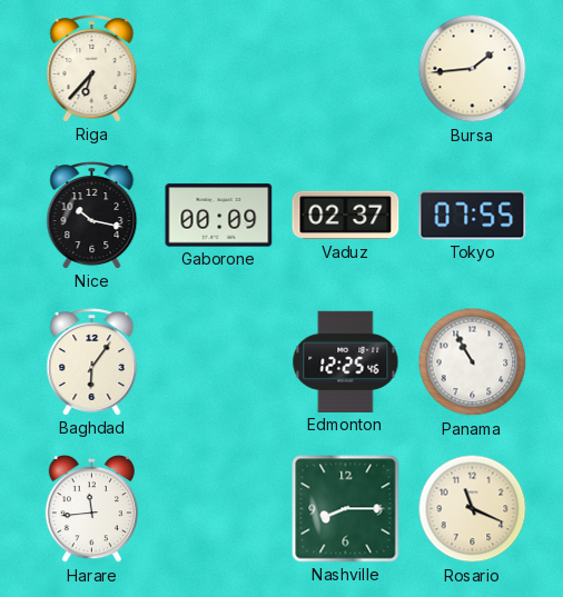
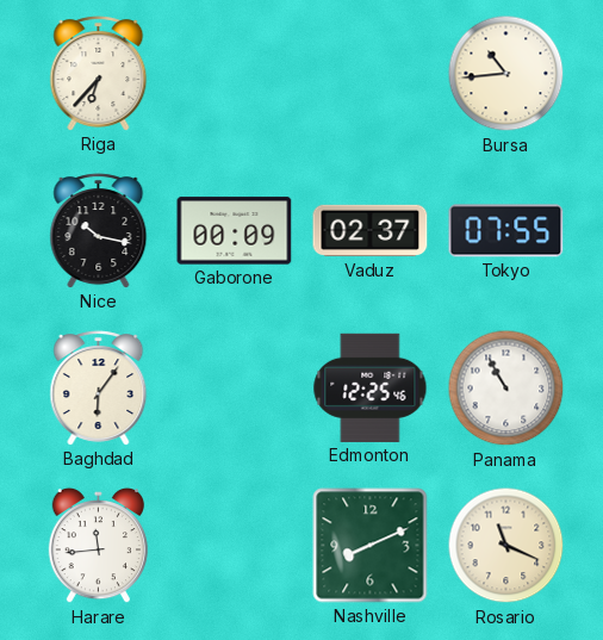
Bursa: 1:44 -> 10:44
Nashville: 8:15 -> 8:11
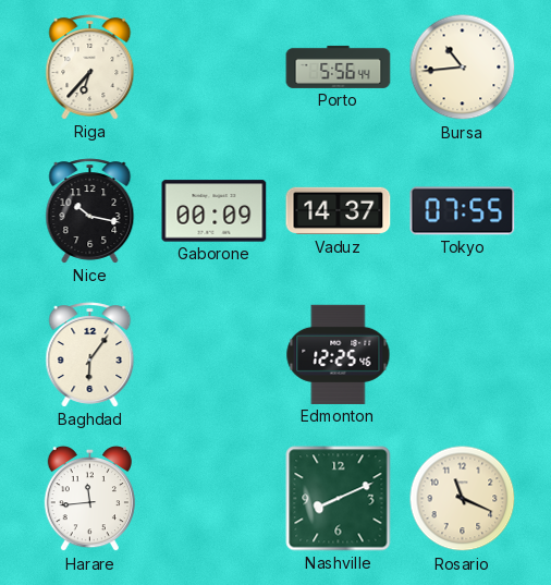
Porto: none -> 5:56
Vaduz: 02:37 -> 14:37
Panama: 10:55 -> none
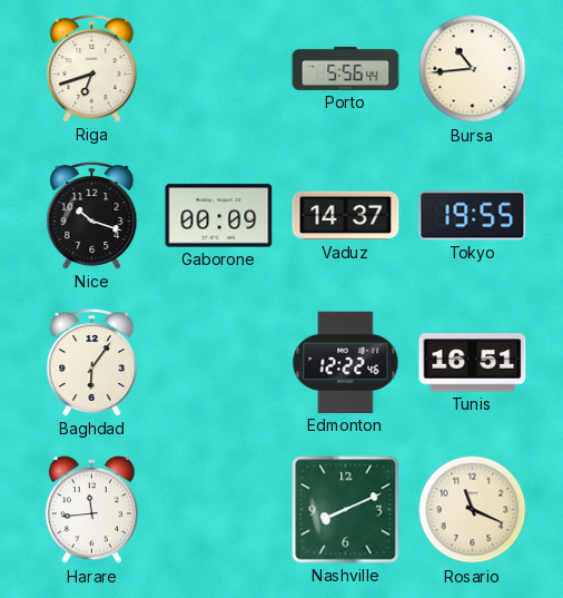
Riga: 6:37 -> 6:42
Nice: 10:17 -> 10:18
Tokyo: 07:55 -> 19:55
Edmonton: 12:25 -> 12:22
Tunis: none -> 16:51
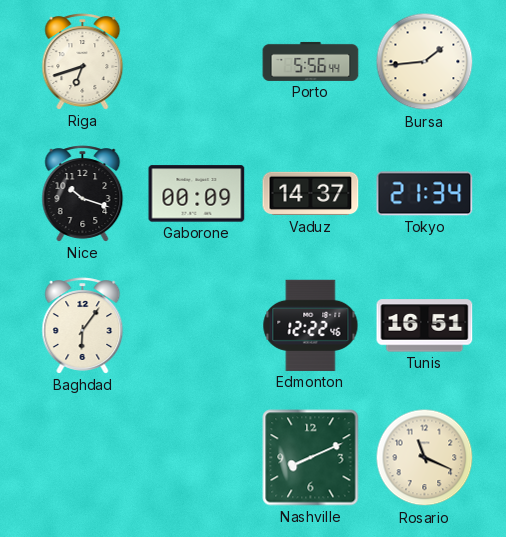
Bursa: 10:44 -> 1:44
Tokyo: 19:55 -> 21:34
Harare: 11:44 -> none
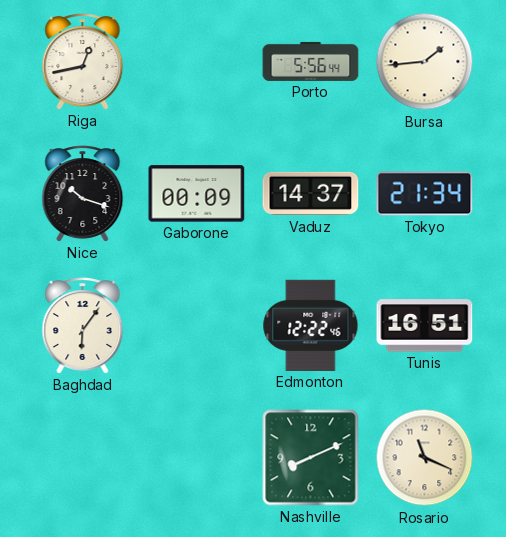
Riga: 6:42 -> 12:43
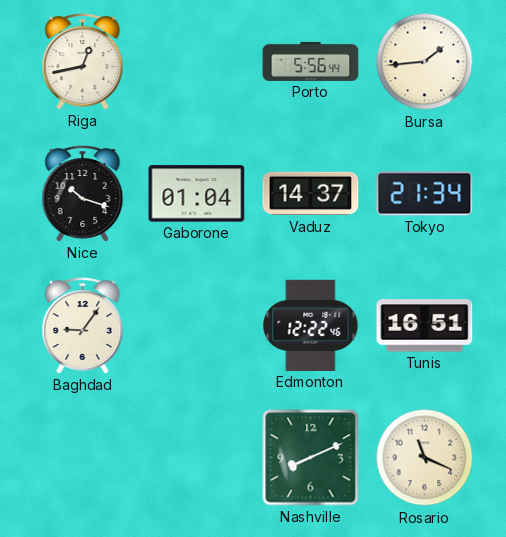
Gaborone: 00:09 -> 01:04
Baghdad: 6:06 -> 9:06
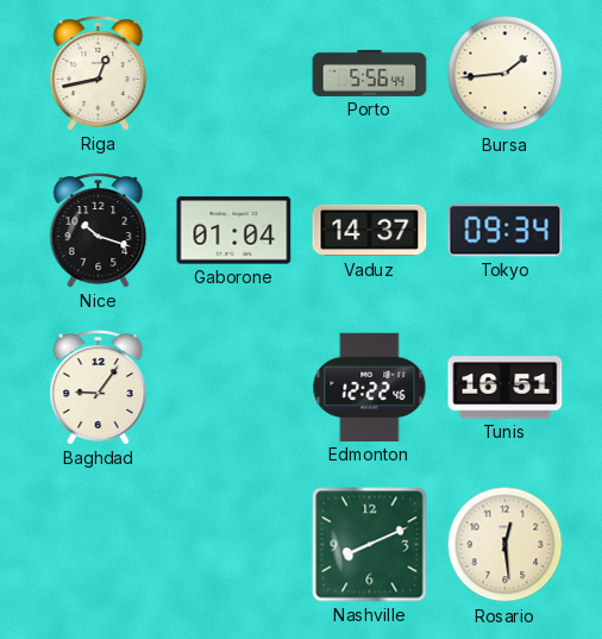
Tokyo: 21:34 -> 09:34
Rosario: 11:19 -> 12:29
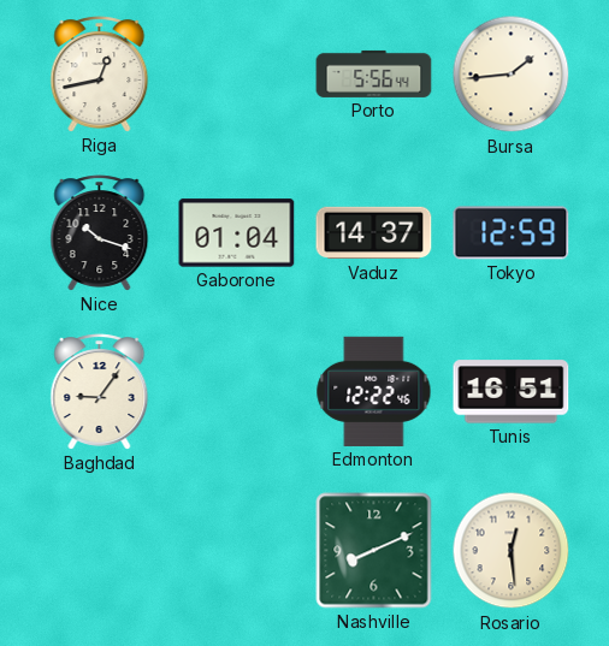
Tokyo: 09:34 -> 12:59
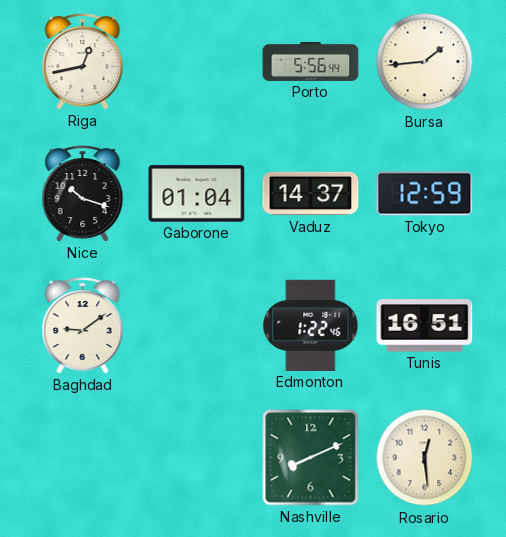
Baghdad: 9:06 -> 9:09
Edmonton: 12:22 -> 1:22
